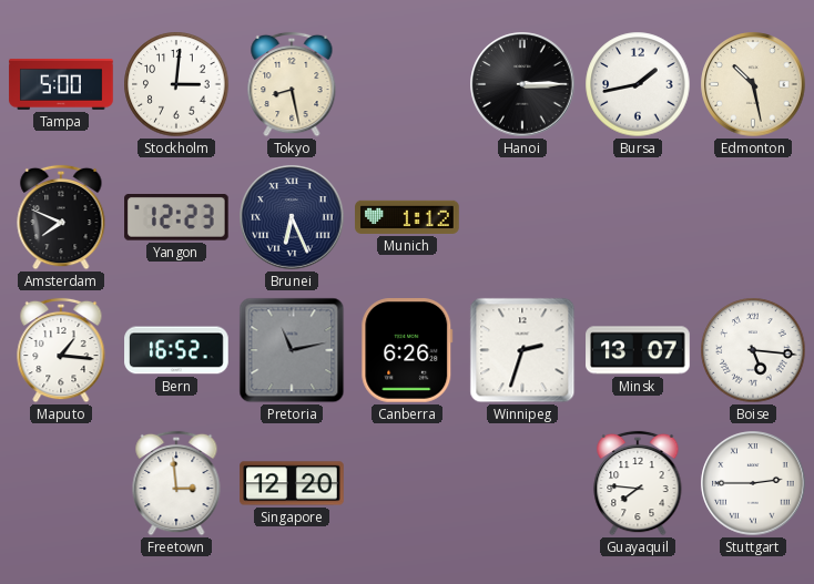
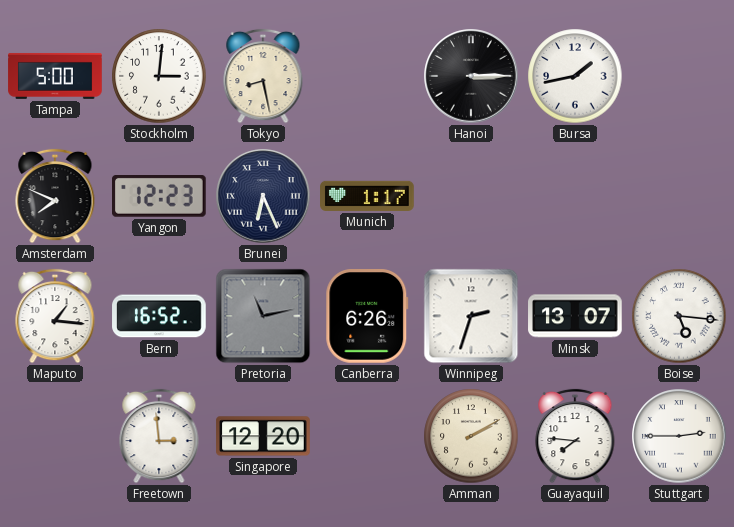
Edmonton: 10:28 -> none
Munich: 1:12 -> 1:17
Amman: none -> 2:10
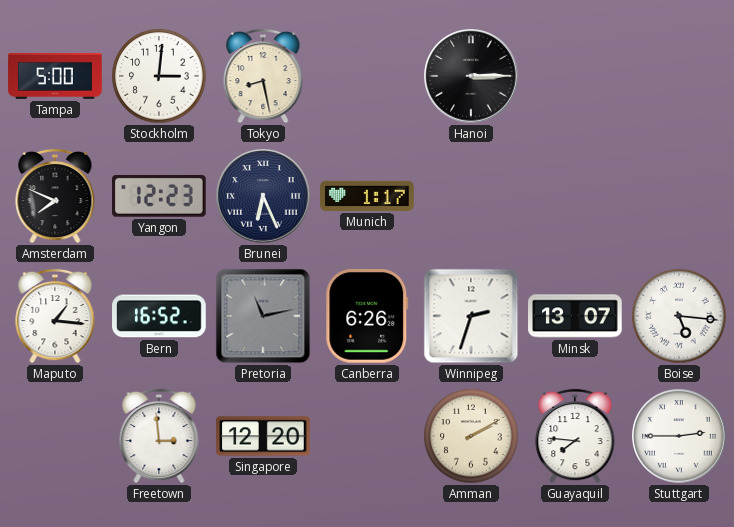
Bursa: 1:43 -> none
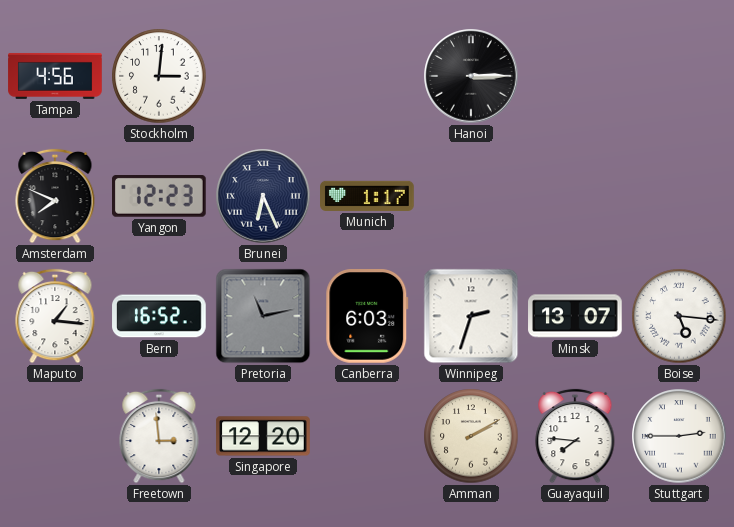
Tampa: 5:00 -> 4:56
Tokyo: 8:28 -> none
Canberra: 6:26 -> 6:03
